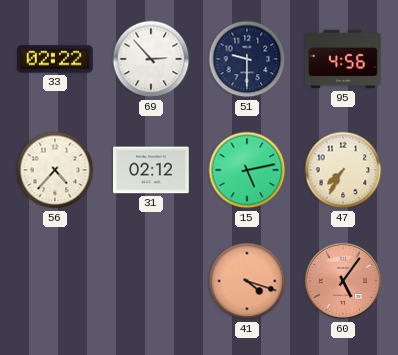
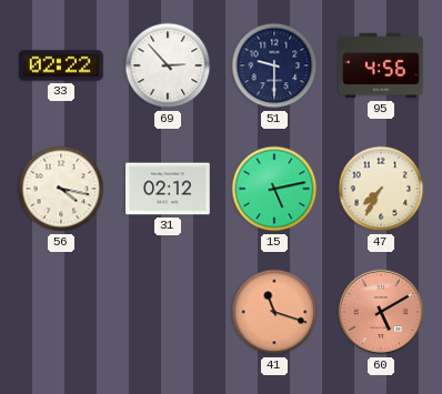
56: 4:37 -> 4:17
41: 4:18 -> 11:18
60: 5:06 -> 5:10
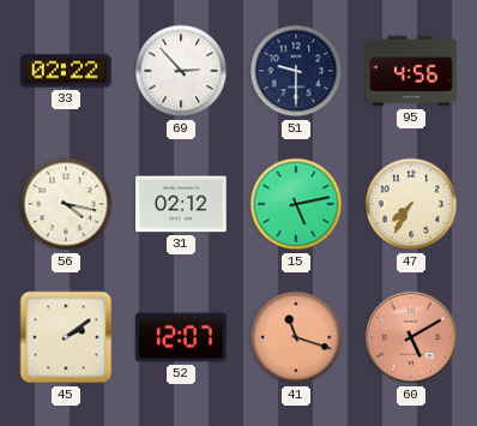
45: none -> 2:09
52: none -> 12:07
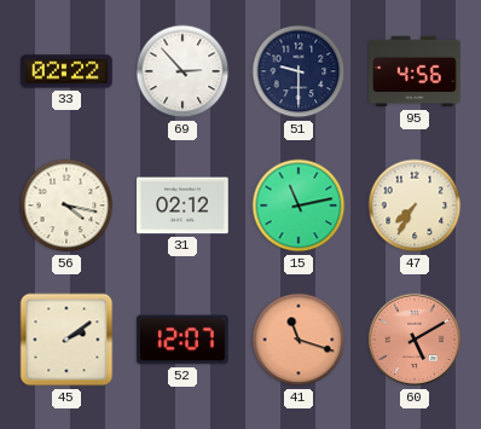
15: 5:13 -> 11:13
